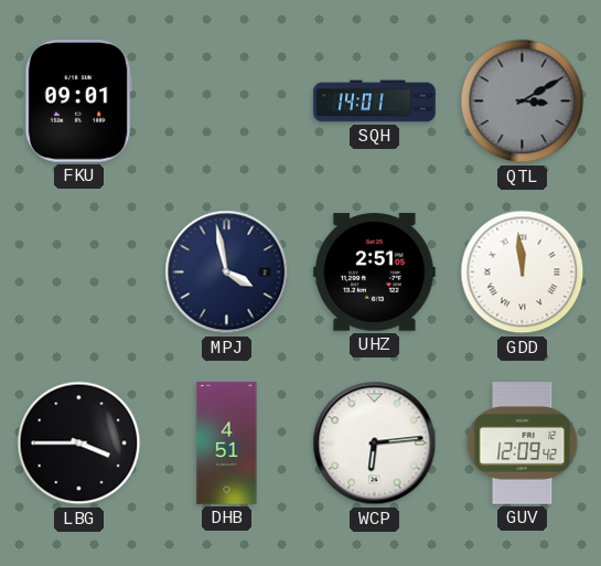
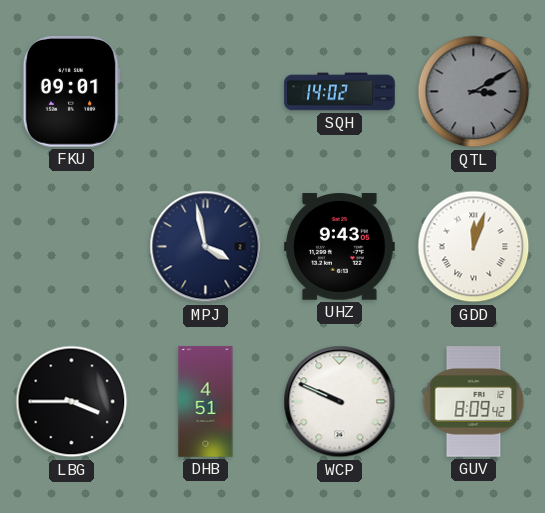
SQH: 14:01 -> 14:02
UHZ: 2:51 -> 9:43
GDD: 11:59 -> 12:03
WCP: 6:14 -> 9:49
GUV: 12:09 -> 8:09
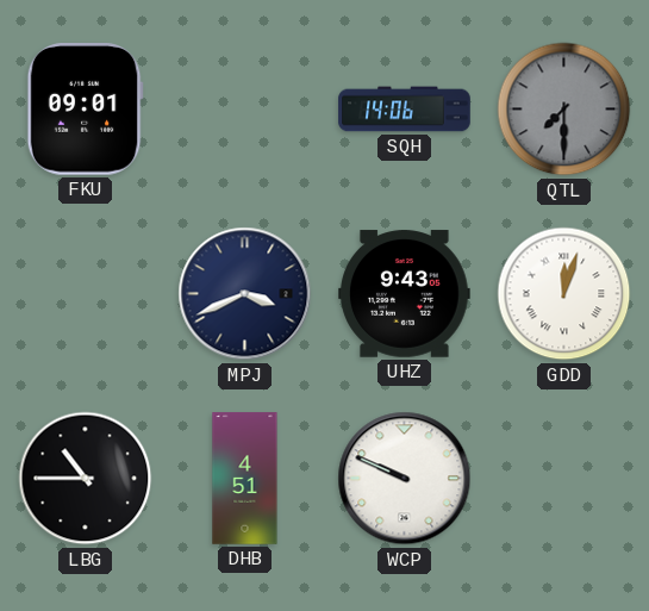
SQH: 14:02 -> 14:06
QTL: 3:10 -> 7:30
MPJ: 3:58 -> 3:41
LBG: 3:45 -> 10:45
GUV: 8:09 -> none
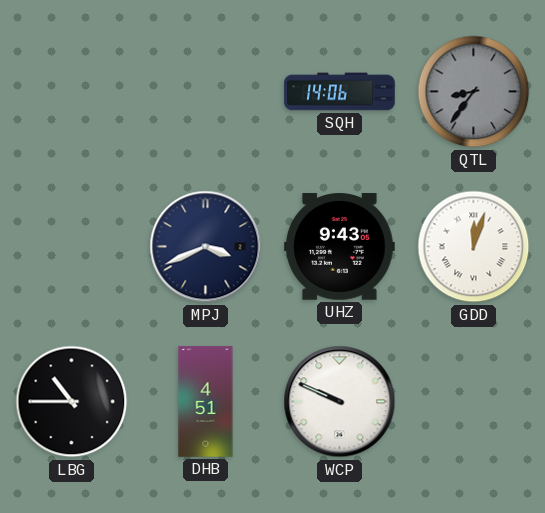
FKU: 09:01 -> none
QTL: 7:30 -> 8:36
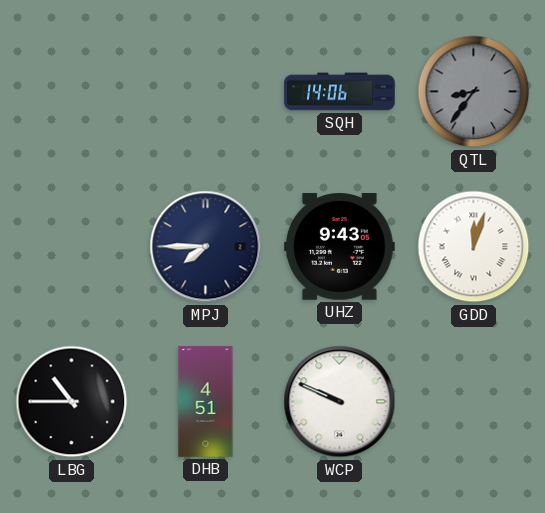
MPJ: 3:41 -> 7:45
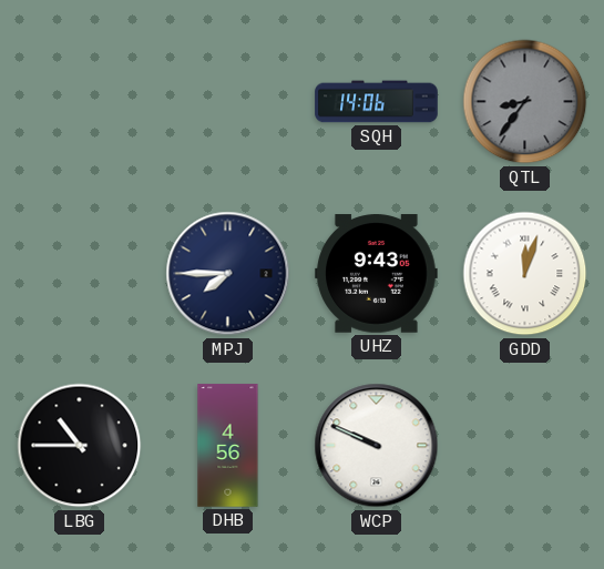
DHB: 4:51 -> 4:56
